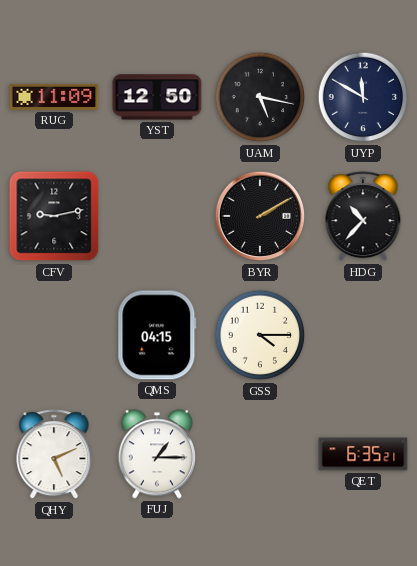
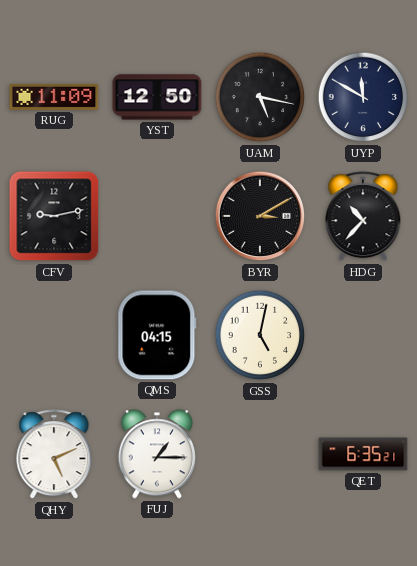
BYR: 2:10 -> 3:10
GSS: 4:15 -> 5:02
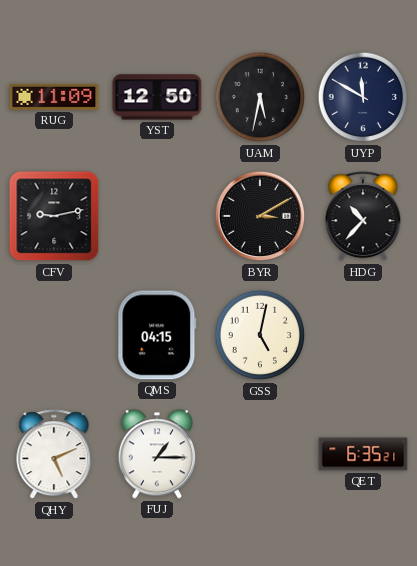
UAM: 5:17 -> 5:32
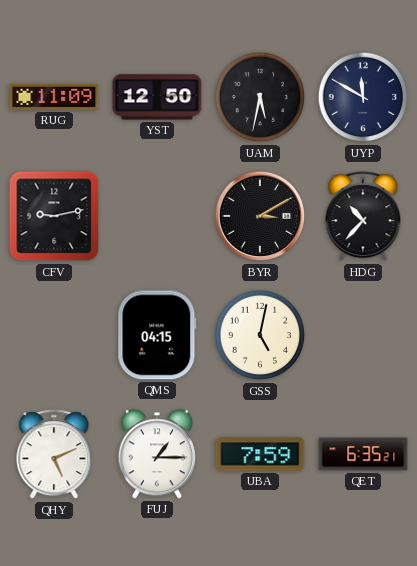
UBA: none -> 7:59
